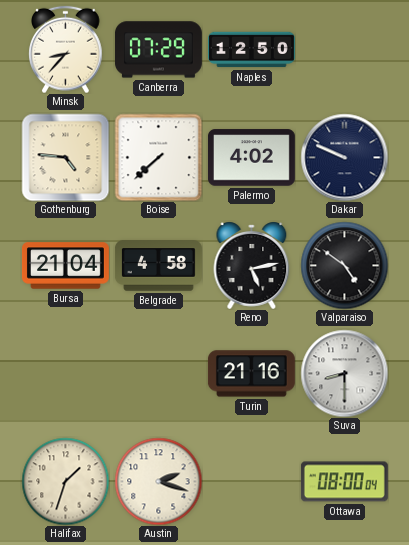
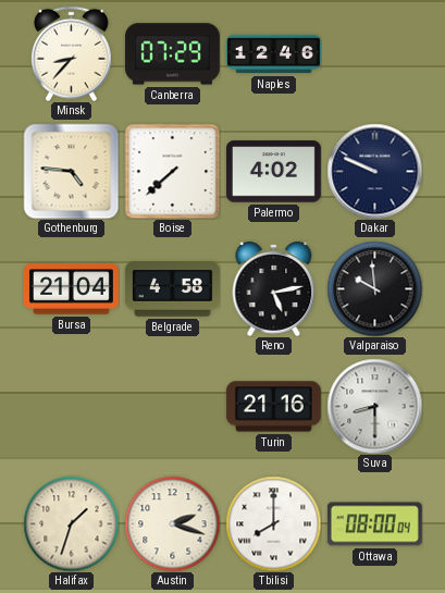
Naples: 12:50 -> 12:46
Valparaiso: 4:51 -> 9:59
Tbilisi: none -> 8:00
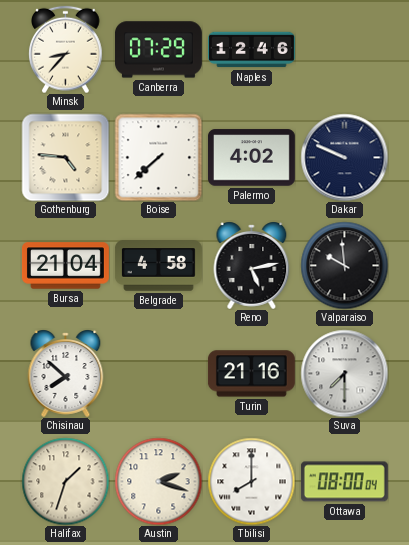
Chisinau: none -> 7:52
Suva: 8:30 -> 7:30
